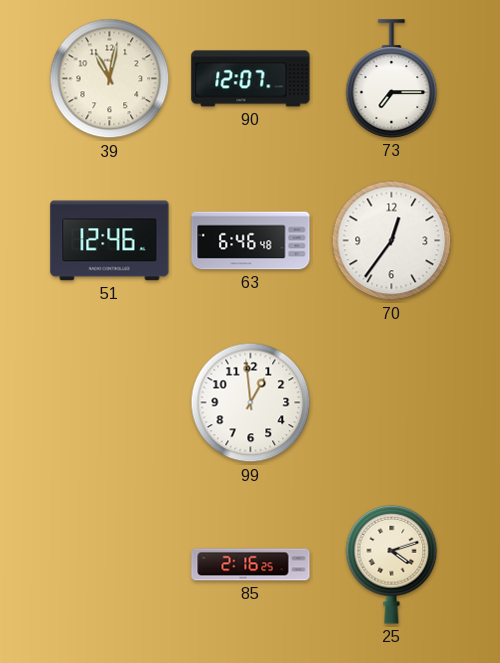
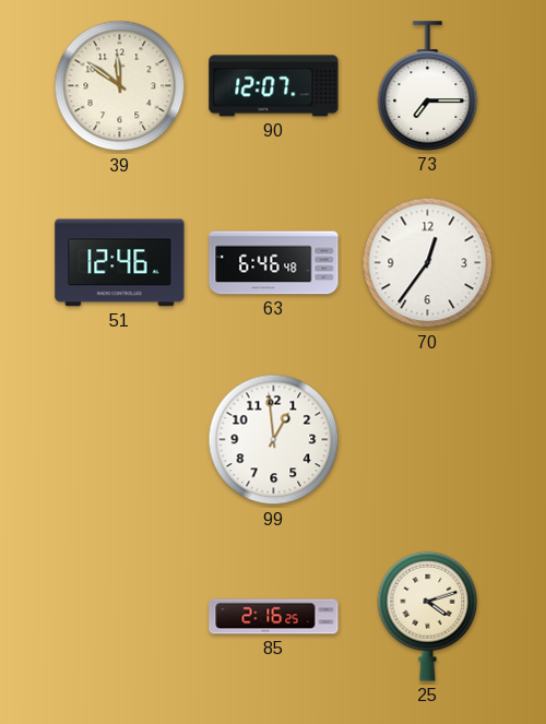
39: 11:02 -> 11:51
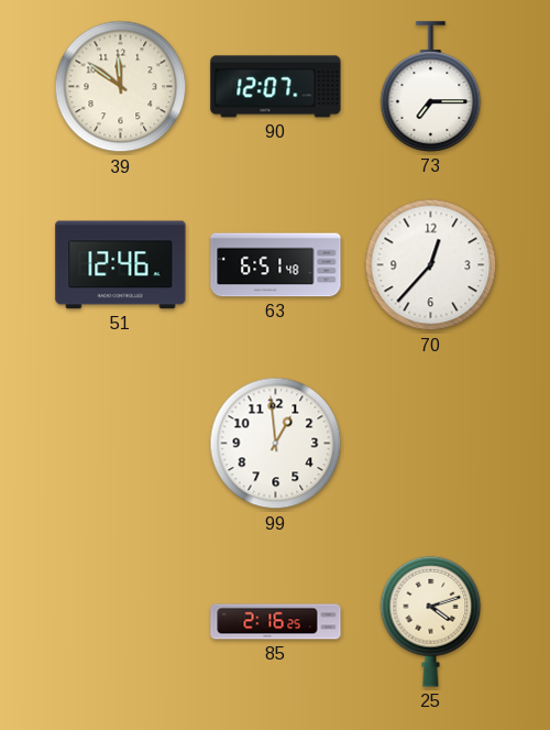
63: 6:46 -> 6:51
70: 12:36 -> 12:37
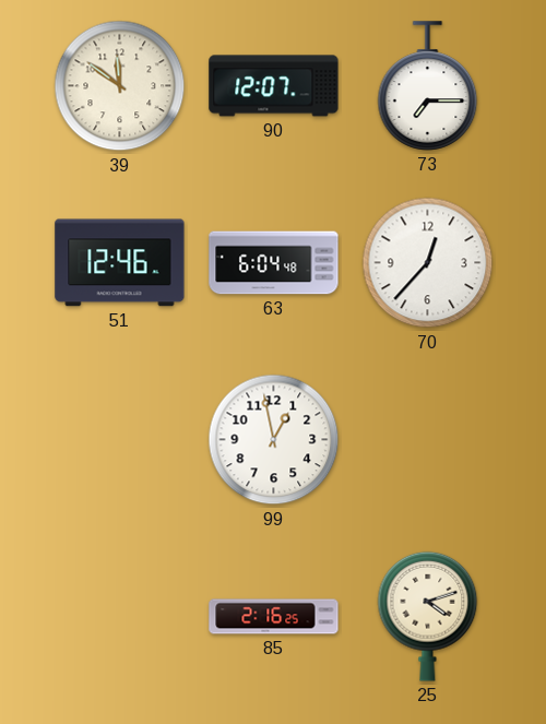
63: 6:51 -> 6:04
99: 12:59 -> 12:58
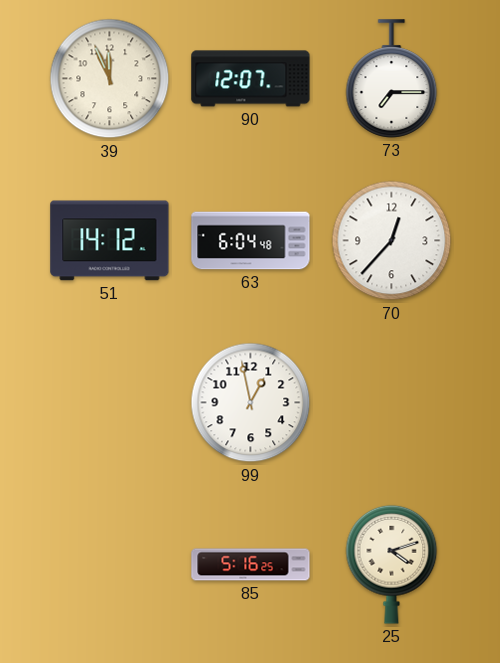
39: 11:51 -> 11:56
51: 12:46 -> 14:12
85: 2:16 -> 5:16
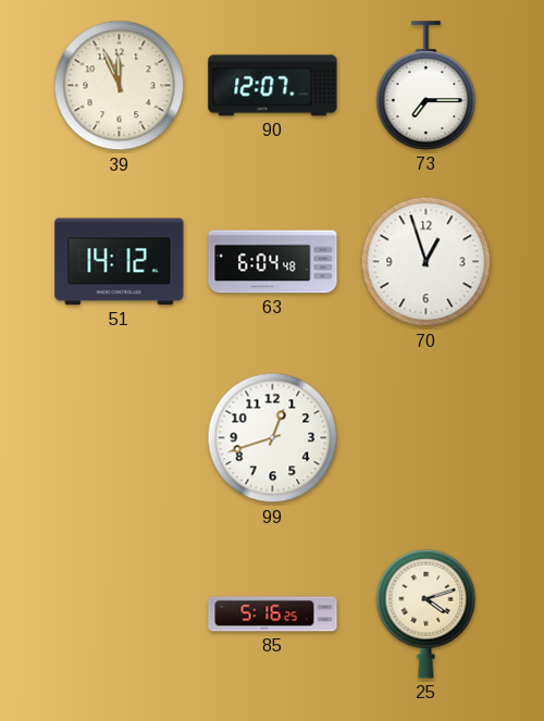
70: 12:37 -> 12:57
99: 12:58 -> 12:42
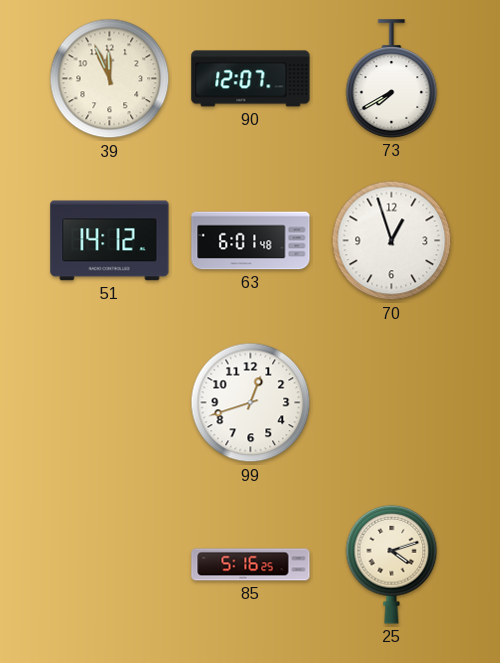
73: 7:15 -> 7:40
63: 6:04 -> 6:01
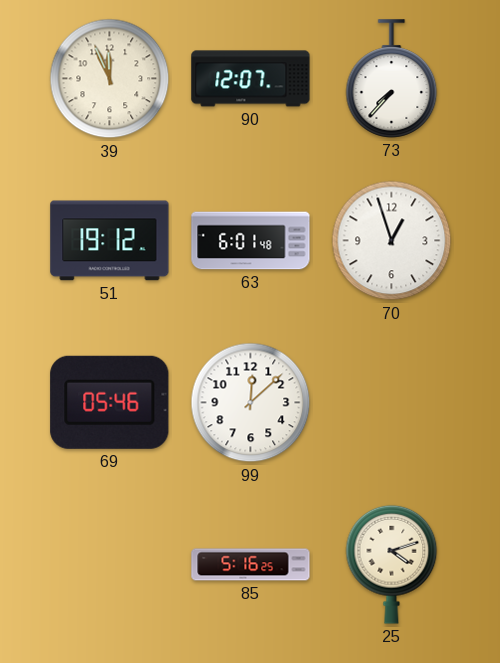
73: 7:40 -> 7:37
51: 14:12 -> 19:12
69: none -> 05:46
99: 12:42 -> 12:08
